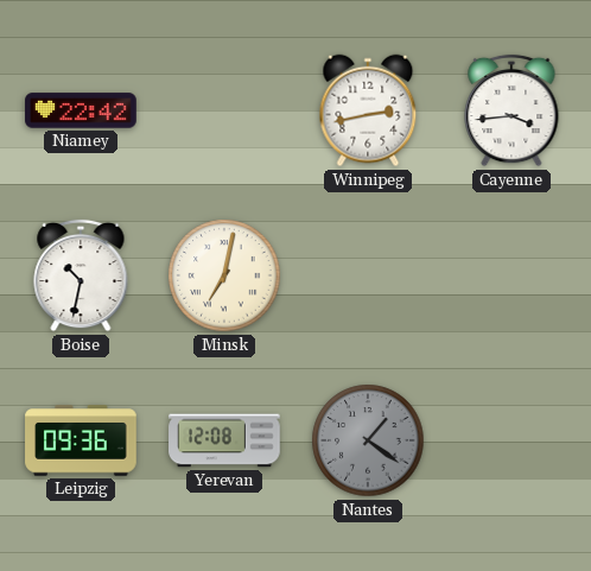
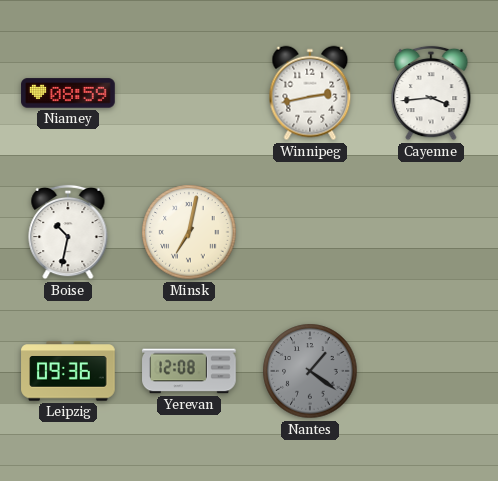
Niamey: 22:42 -> 08:59
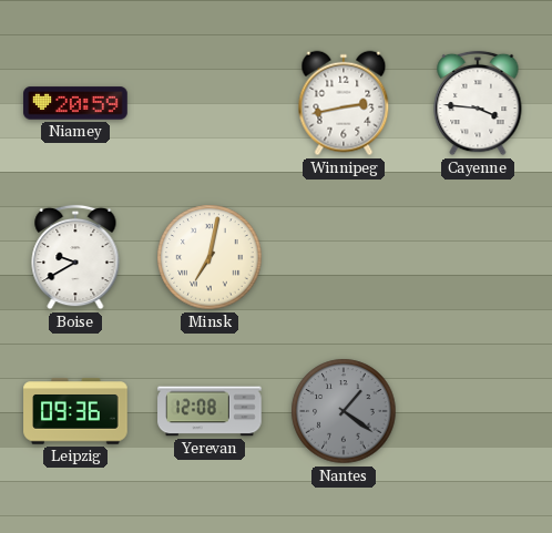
Niamey: 08:59 -> 20:59
Cayenne: 3:44 -> 3:46
Boise: 10:32 -> 9:40
